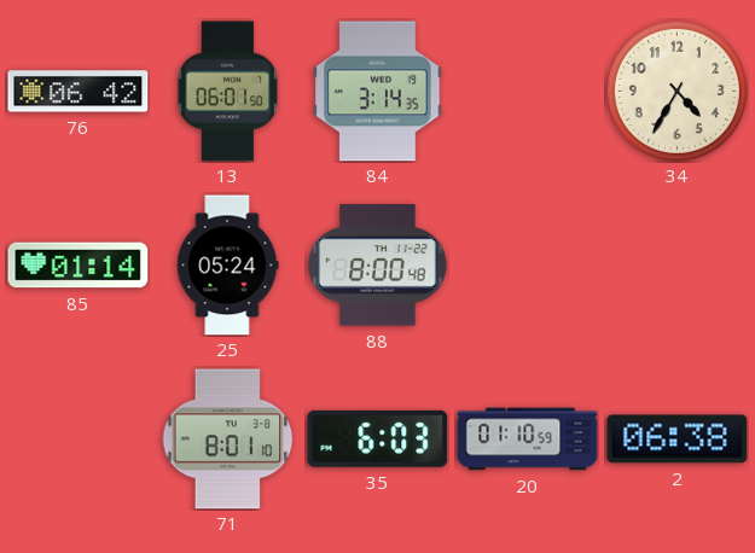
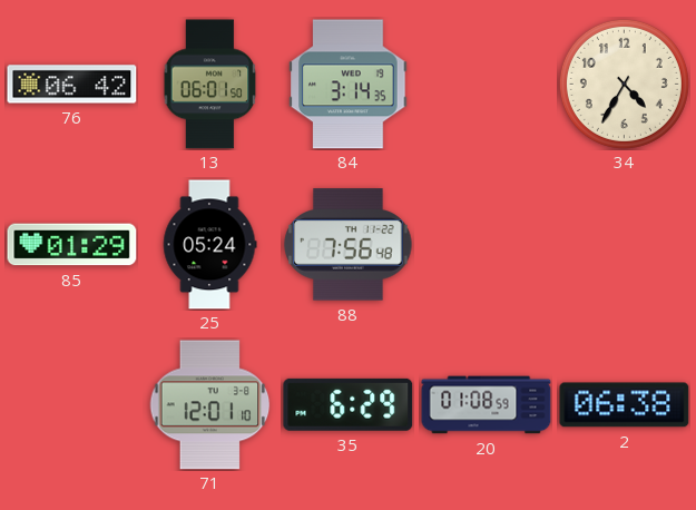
85: 01:14 -> 01:29
88: 8:00 -> 7:56
71: 8:01 -> 12:01
35: 6:03 -> 6:29
20: 01:10 -> 01:08
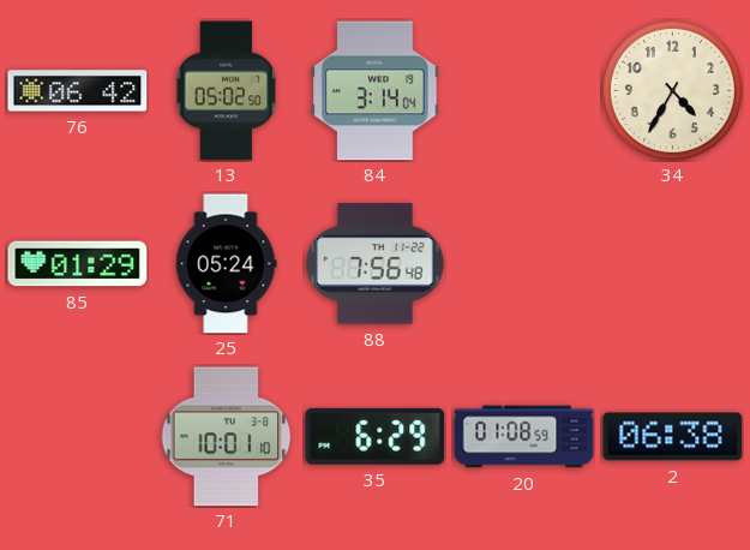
13: 06:01 -> 05:02
84: 3:14:35 -> 3:14:04
71: 12:01 -> 10:01
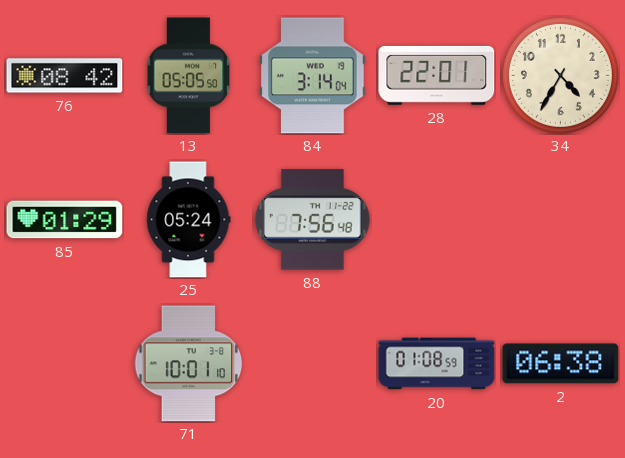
76: 06:42 -> 08:42
13: 05:02 -> 05:05
28: none -> 22:01
35: 6:29 -> none
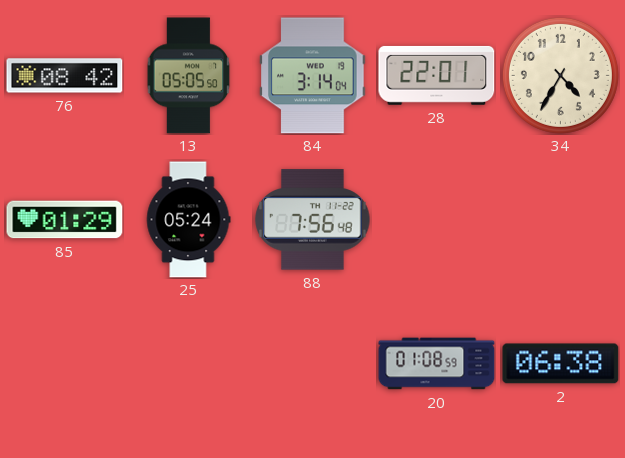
71: 10:01 -> none
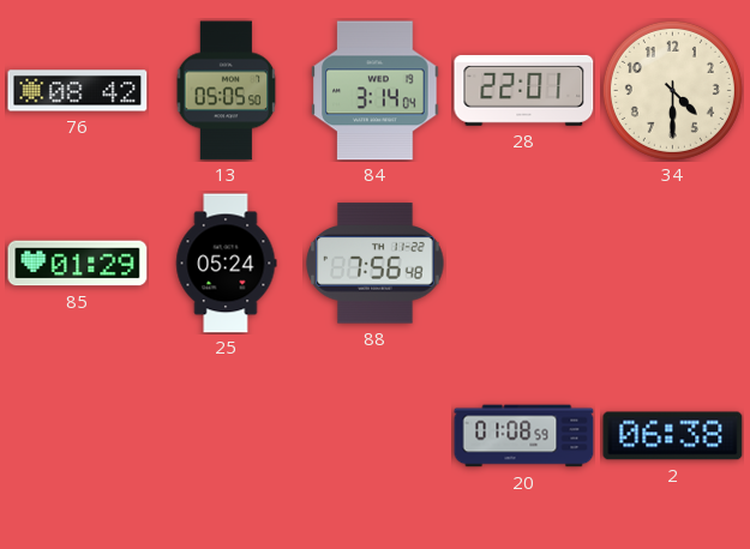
34: 4:35 -> 4:30
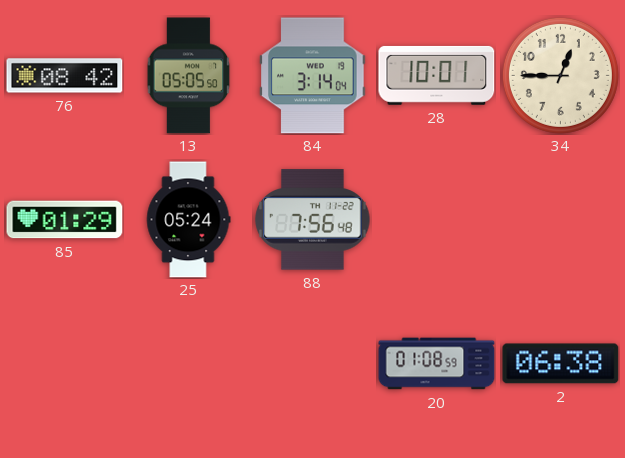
28: 22:01 -> 10:01
34: 4:30 -> 12:45
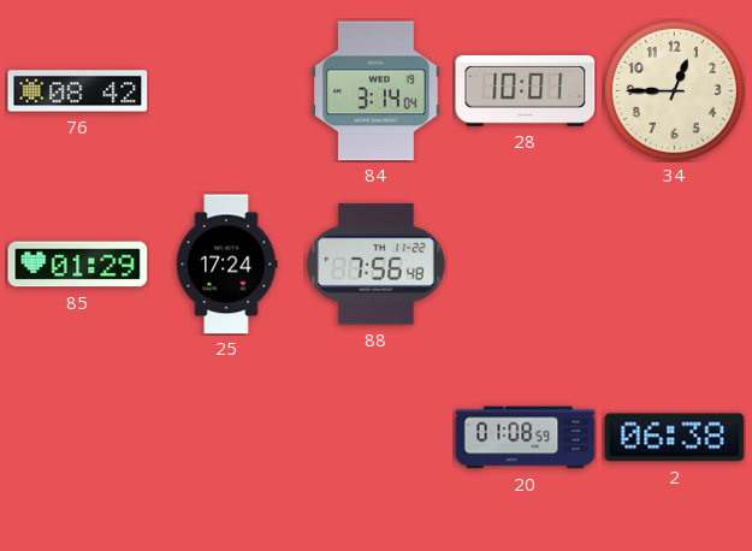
13: 05:05 -> none
25: 05:24 -> 17:24
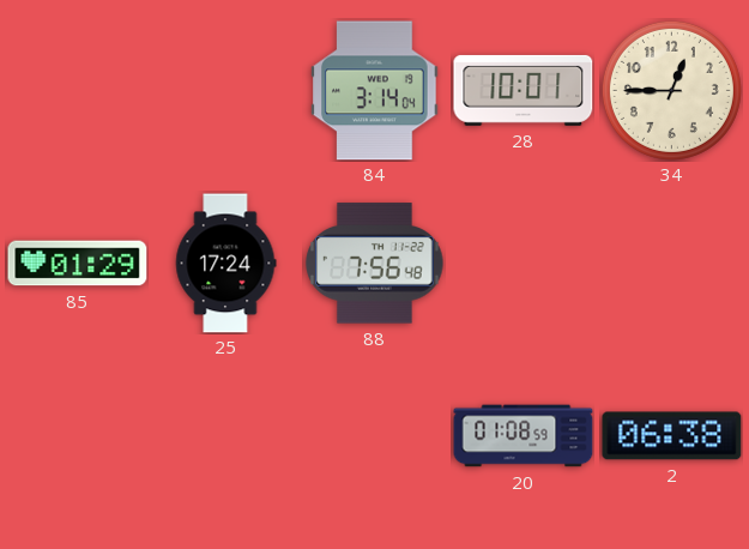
76: 08:42 -> none
